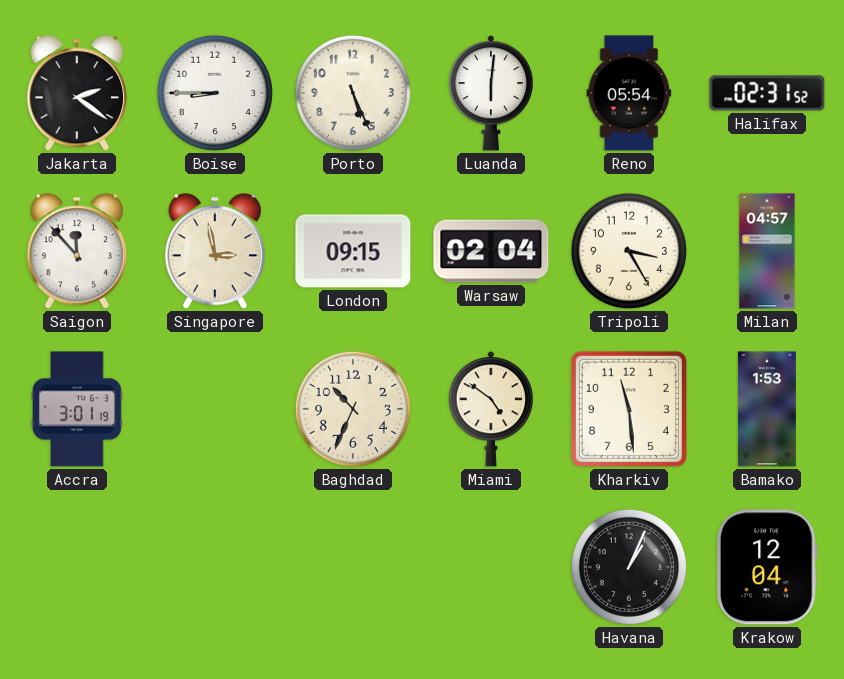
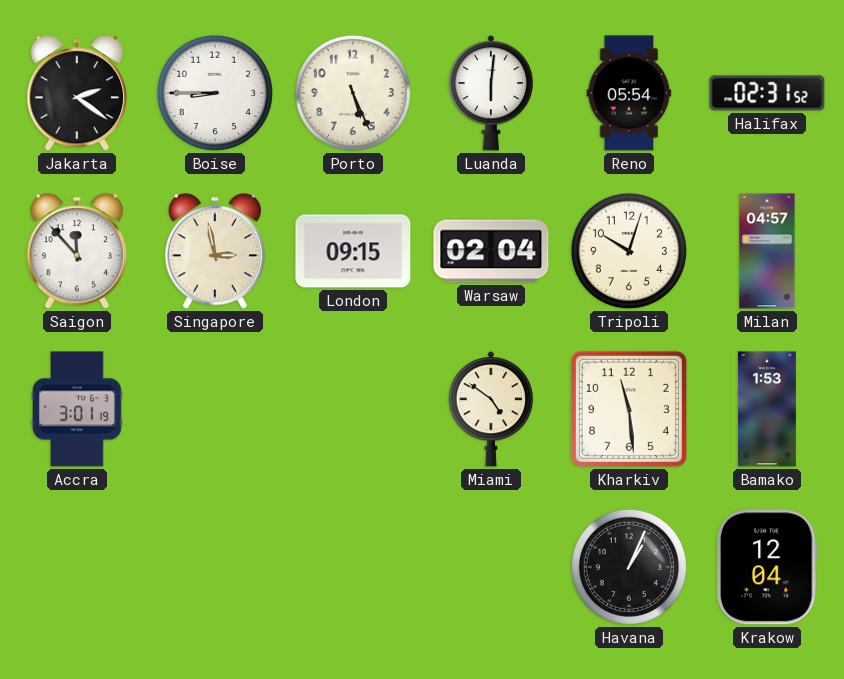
Tripoli: 3:25 -> 10:03
Baghdad: 10:34 -> none
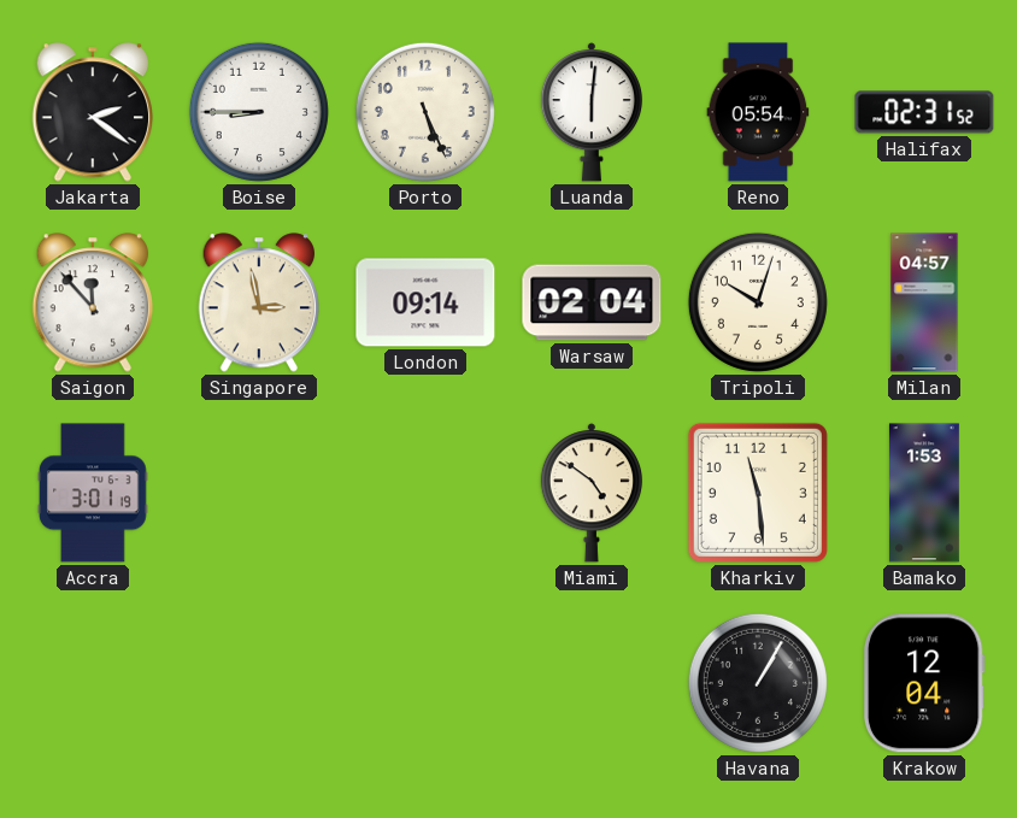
London: 09:15 -> 09:14
Havana: 1:04 -> 1:05
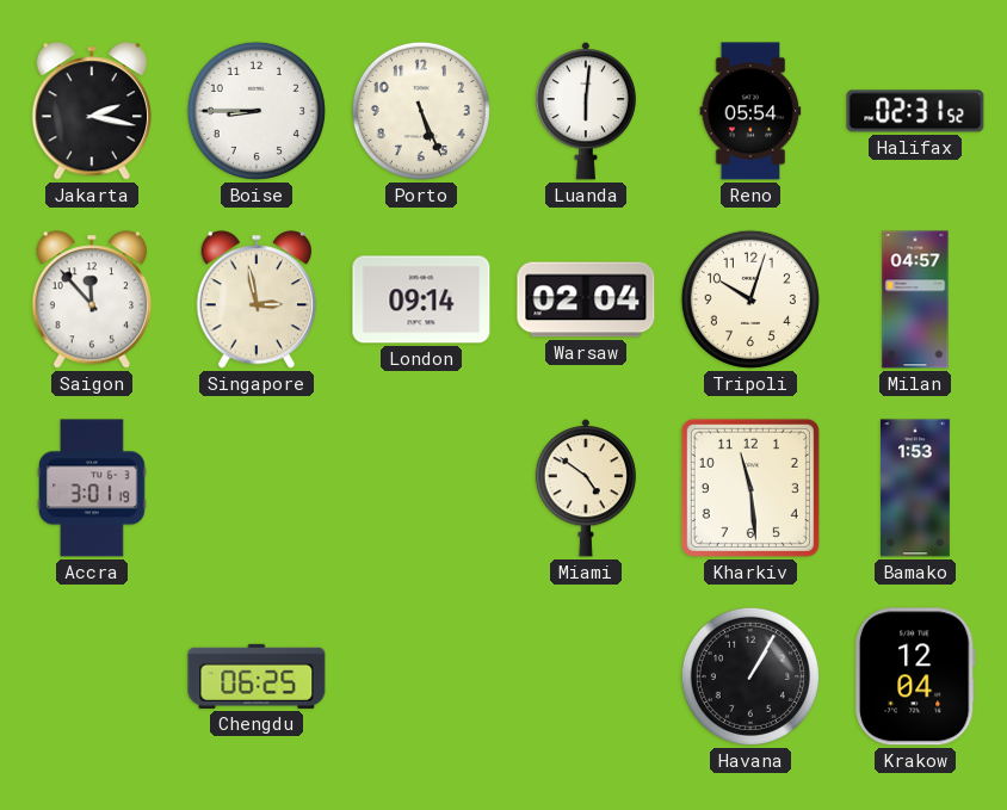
Jakarta: 2:21 -> 2:17
Chengdu: none -> 06:25
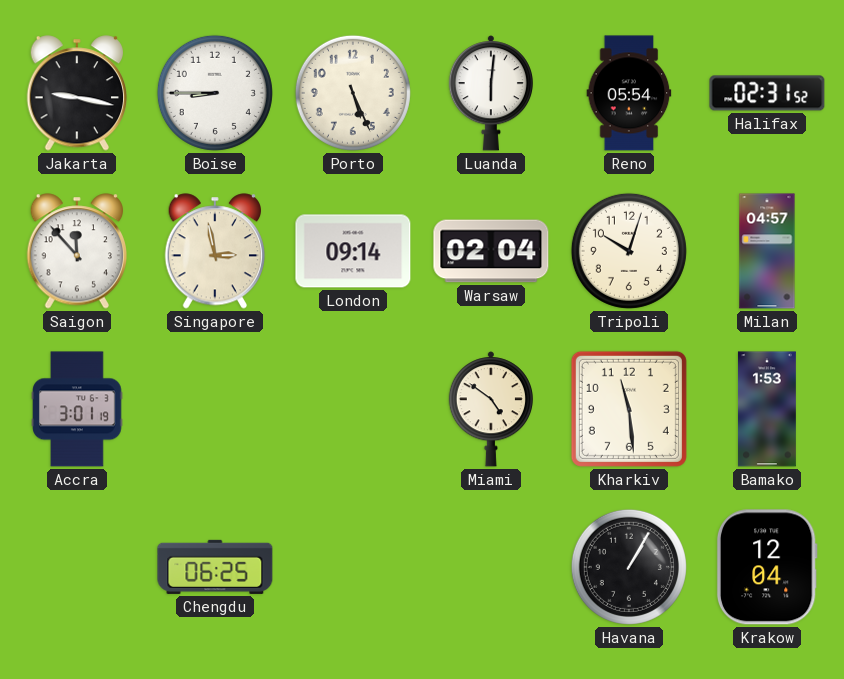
Jakarta: 2:17 -> 9:17
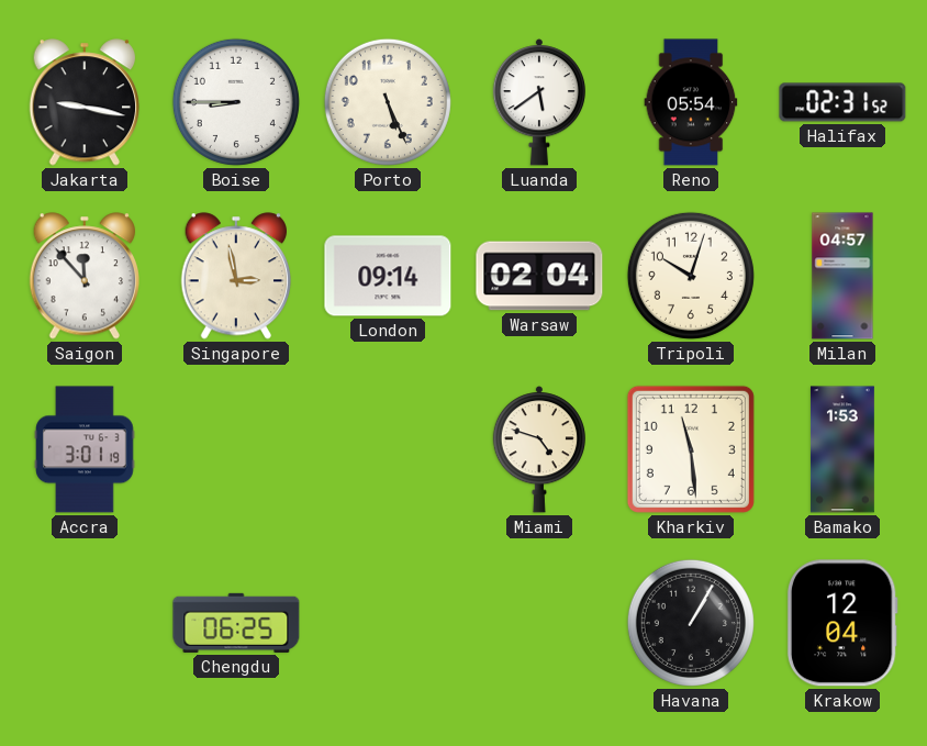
Luanda: 6:01 -> 5:39
Miami: 4:51 -> 4:48
